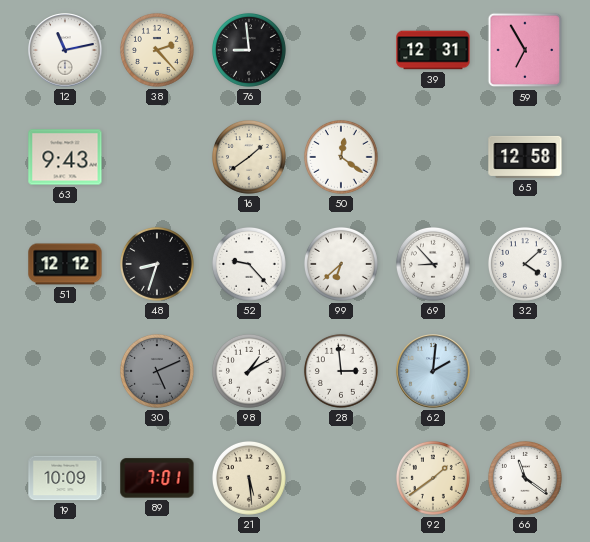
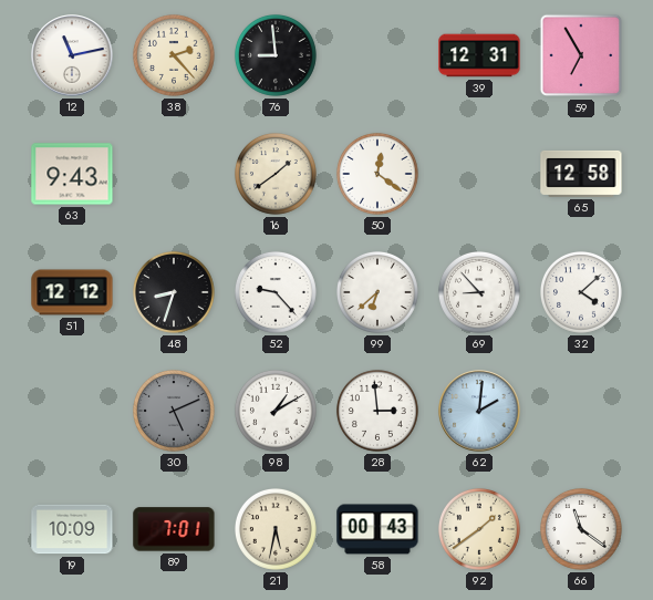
21: 5:29 -> 5:32
58: none -> 00:43
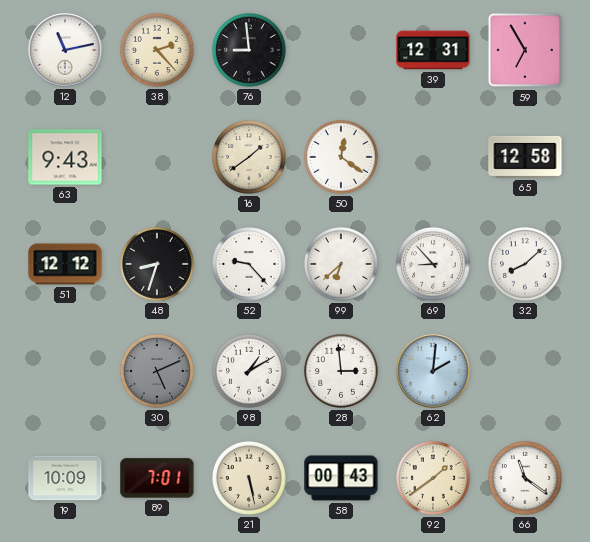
32: 4:08 -> 8:08
21: 5:32 -> 5:28
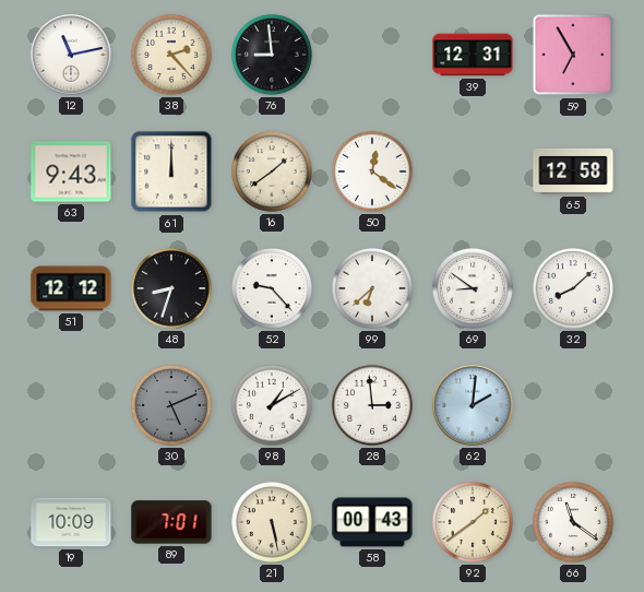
61: none -> 12:00
69: 8:53 -> 8:51
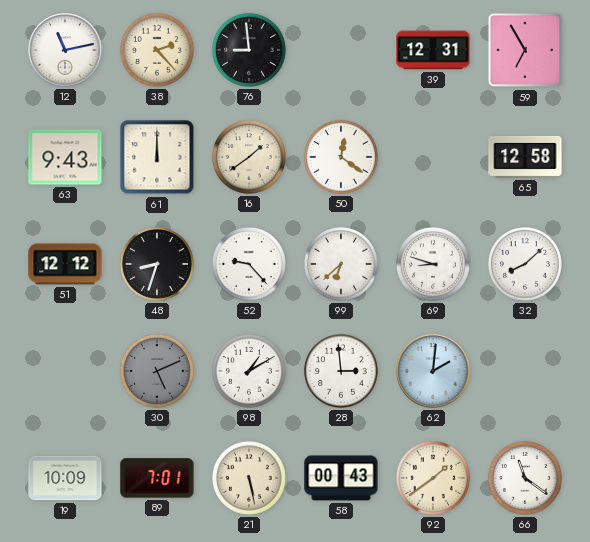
69: 8:51 -> 8:48
